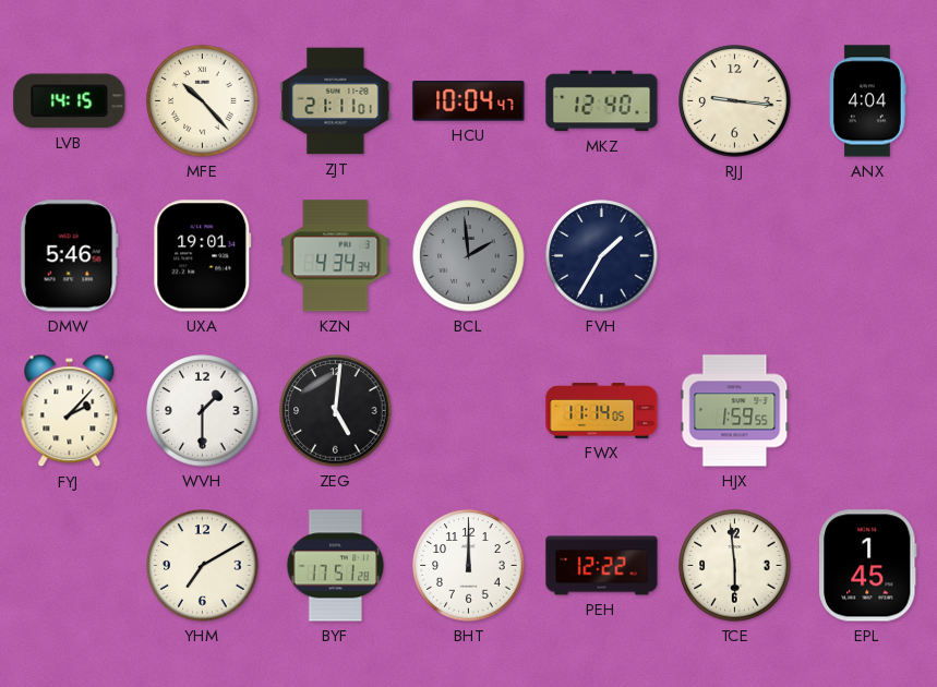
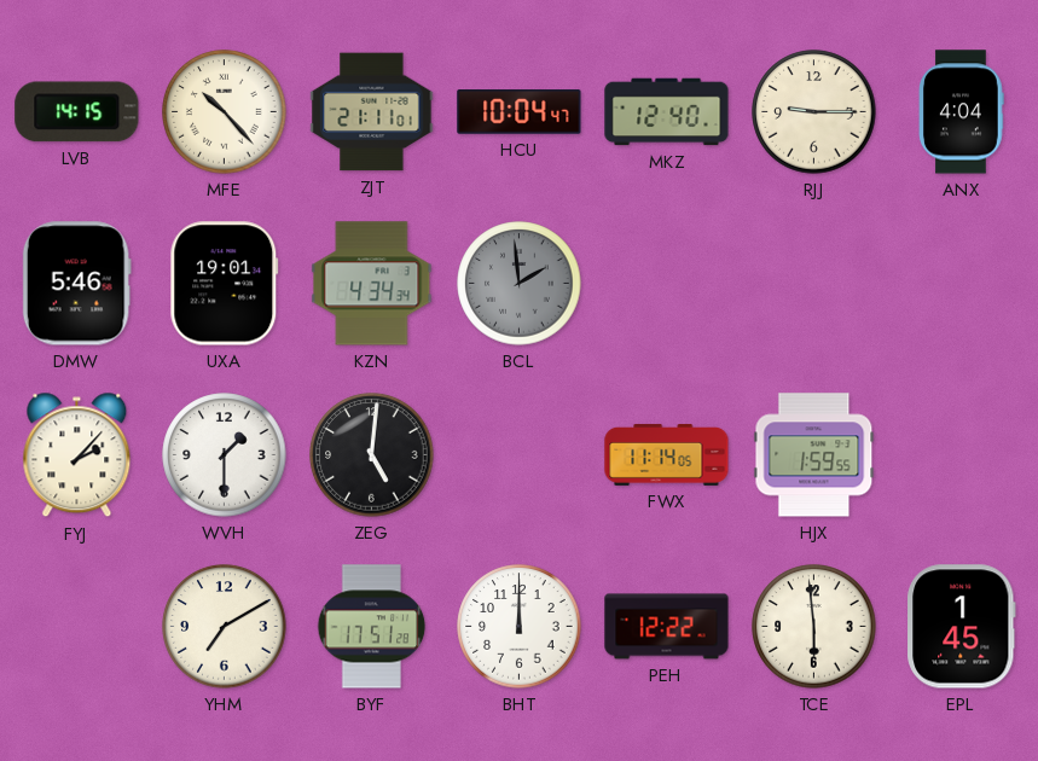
RJJ: 9:16 -> 9:15
FVH: 1:35 -> none
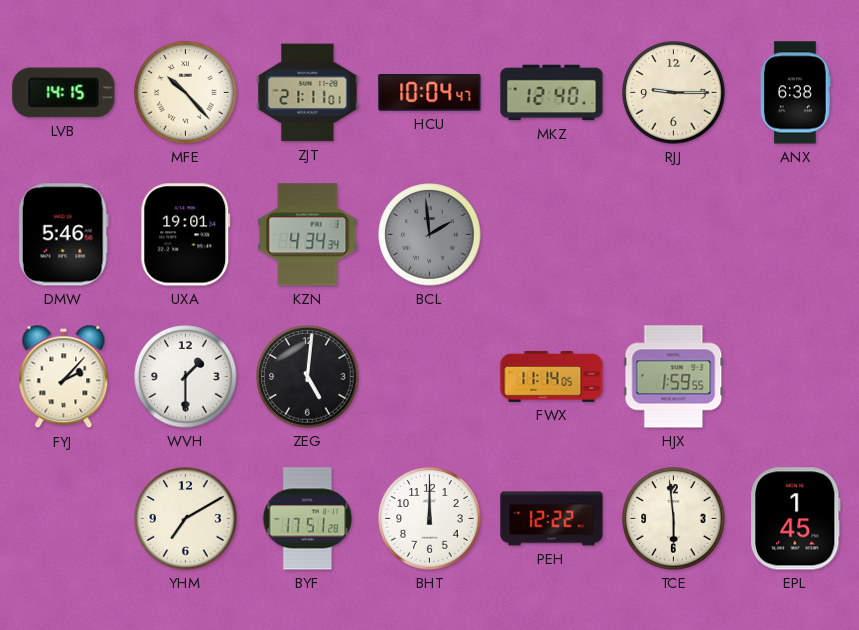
ANX: 4:04 -> 6:38
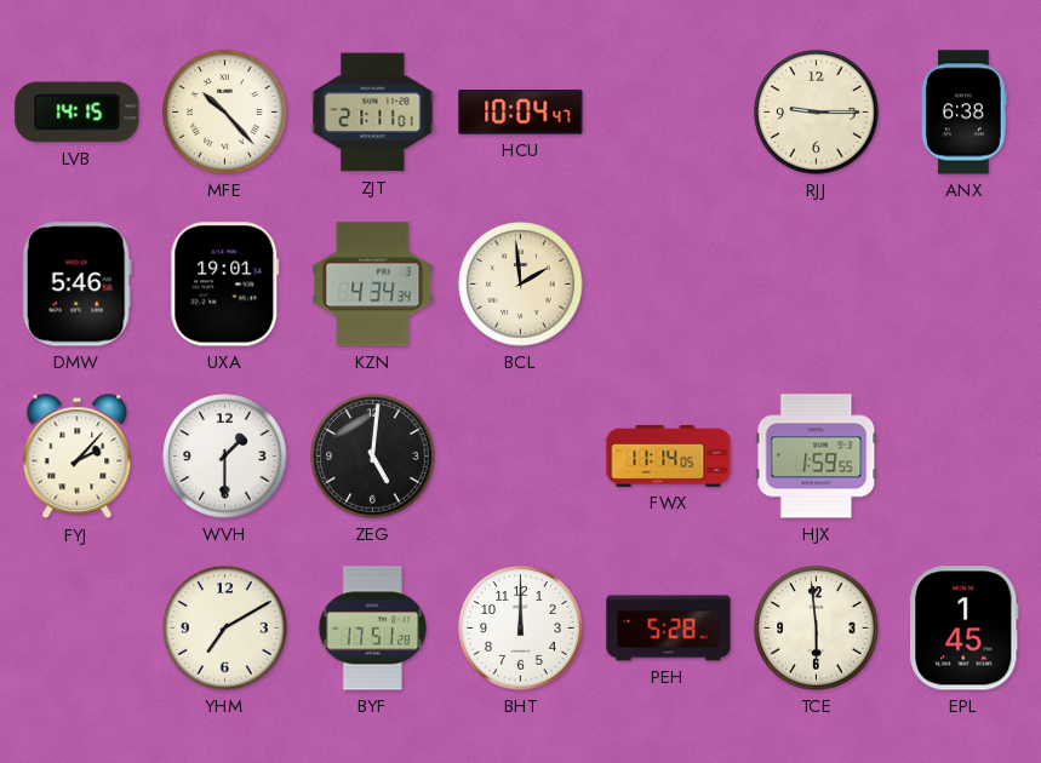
MKZ: 12:40 -> none
BCL dial: grey -> cream
PEH: 12:22 -> 5:28
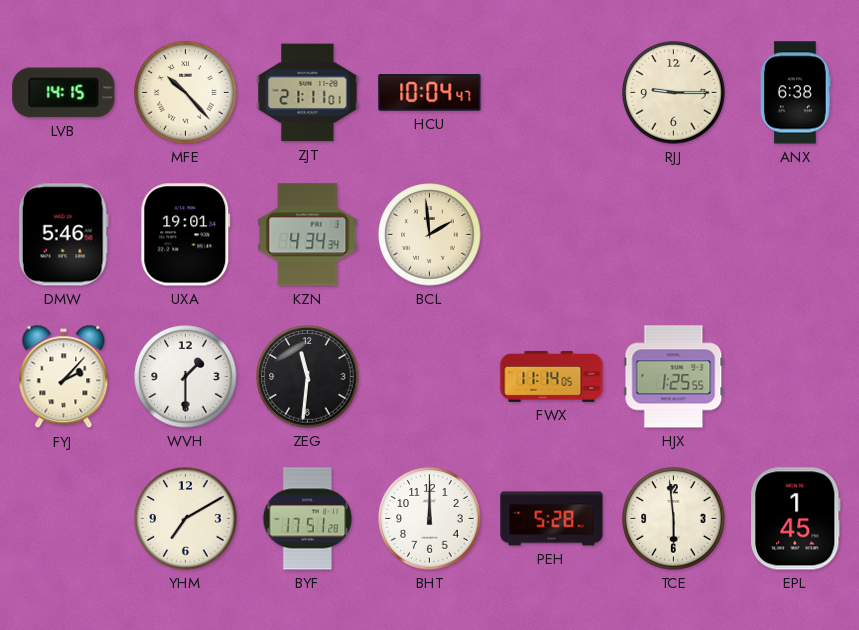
ZEG: 5:01 -> 11:31
HJX: 1:59 -> 1:25
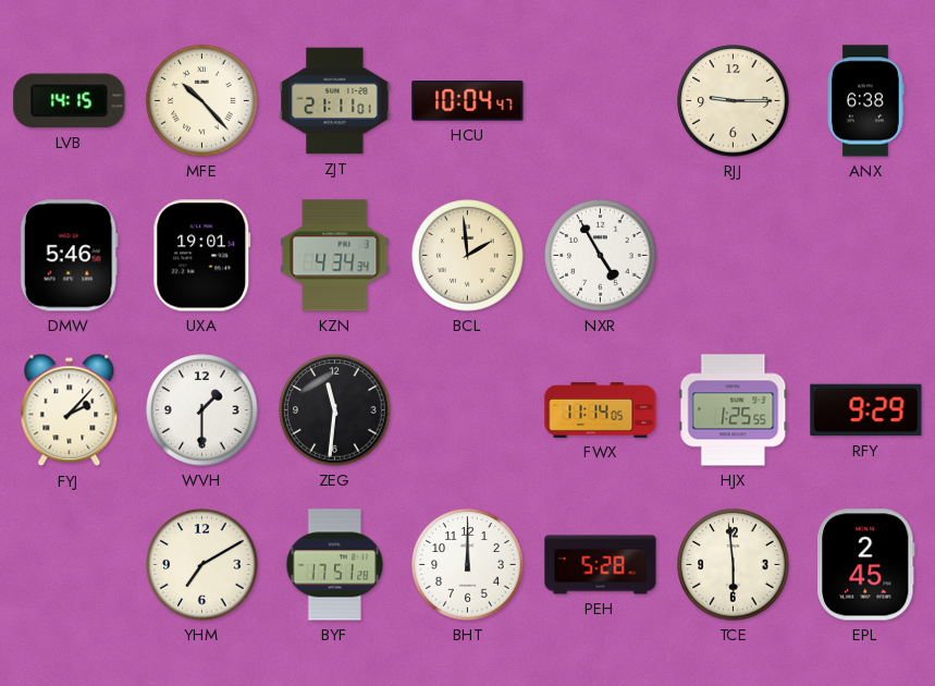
NXR: none -> 4:55
RFY: none -> 9:29
EPL: 1:45 -> 2:45
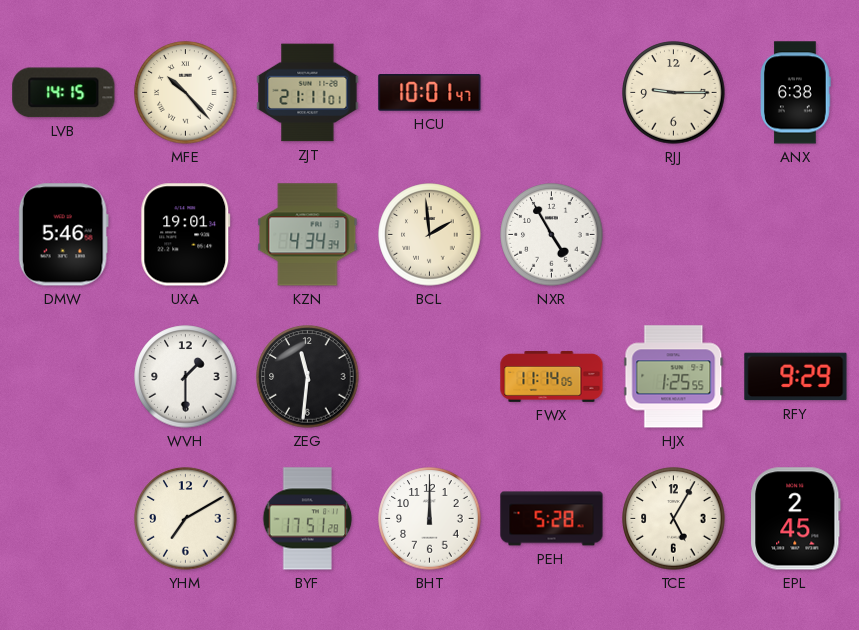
HCU: 10:04 -> 10:01
FYJ: 2:07 -> none
TCE: 5:59 -> 5:05
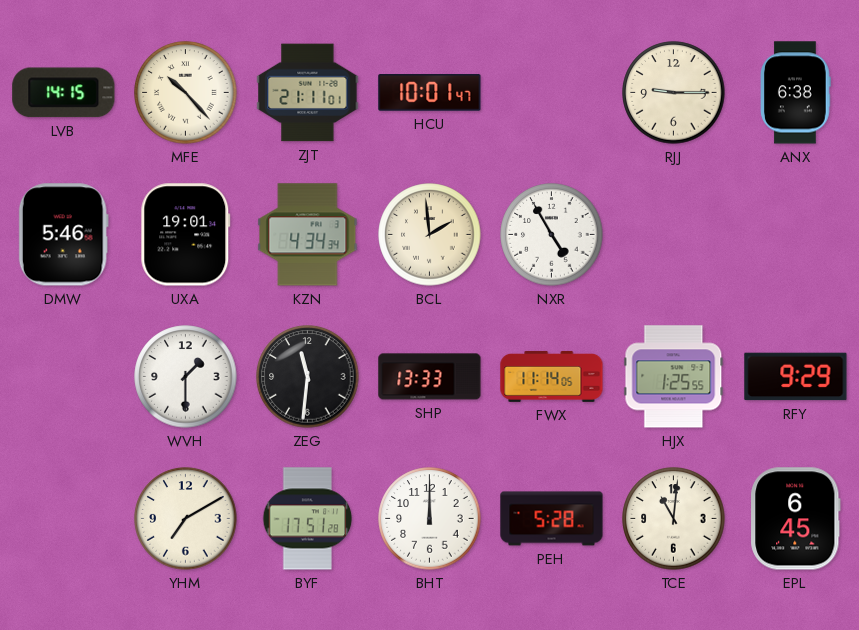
SHP: none -> 13:33
TCE: 5:05 -> 11:01
EPL: 2:45 -> 6:45
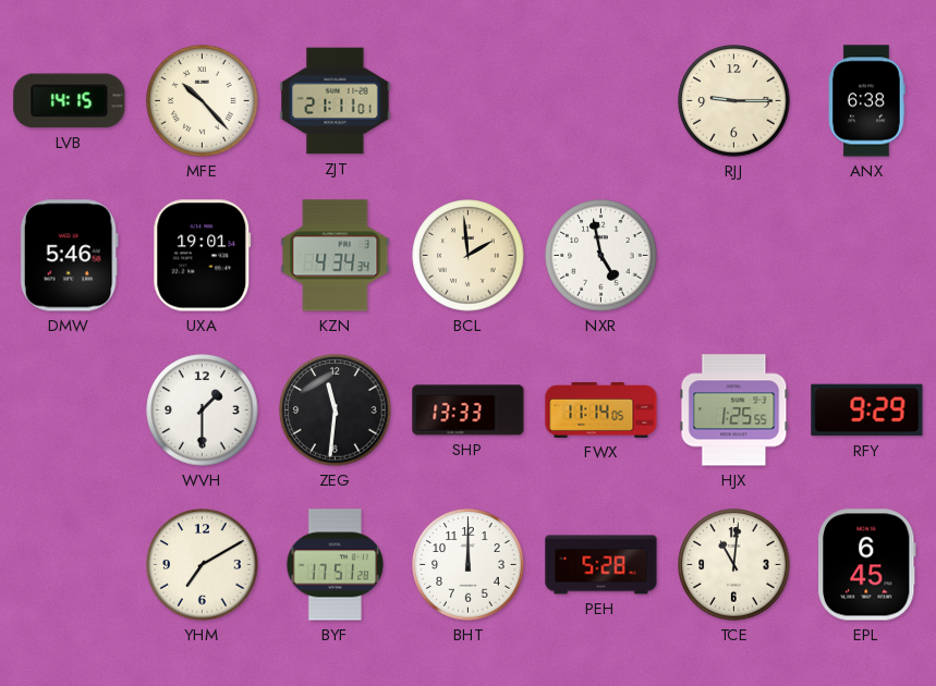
HCU: 10:01 -> none
NXR: 4:55 -> 4:58
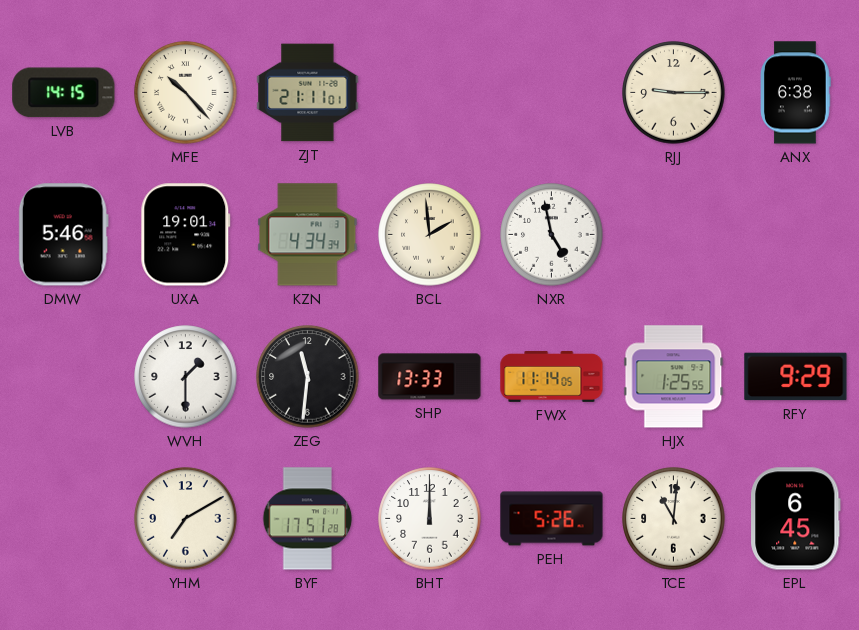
PEH: 5:28 -> 5:26
